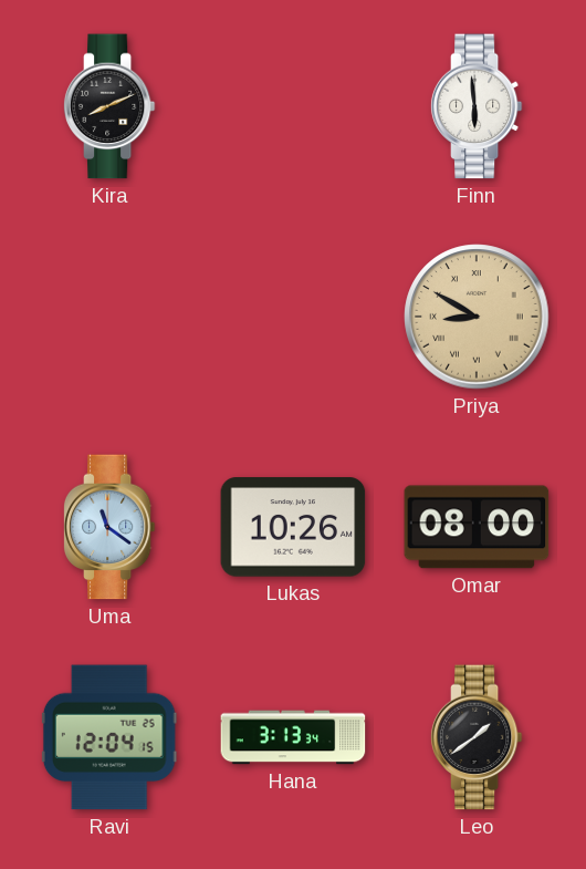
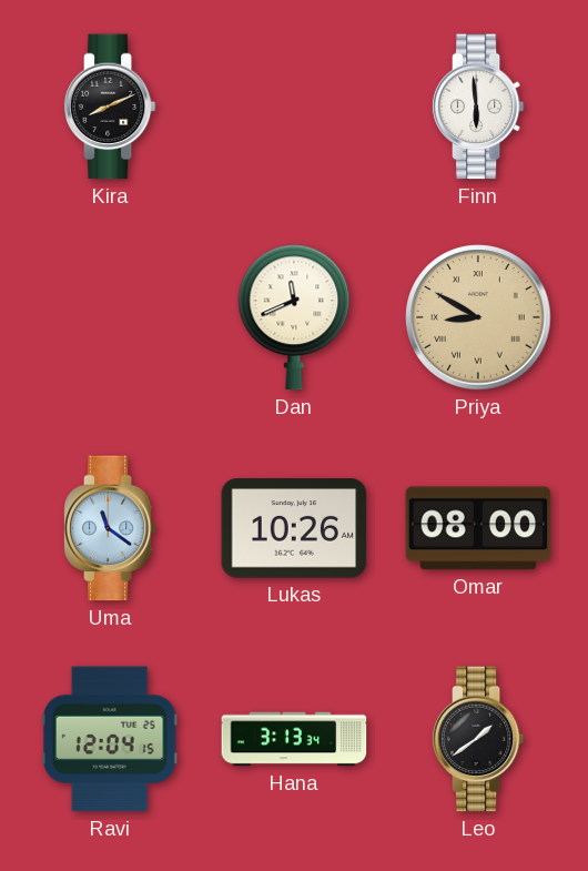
Dan: none -> 11:41
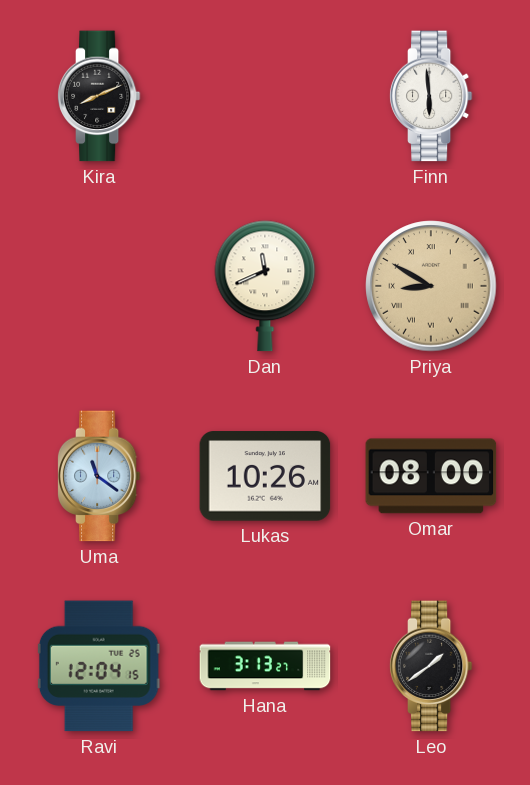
Hana: 3:13:34 -> 3:13:27
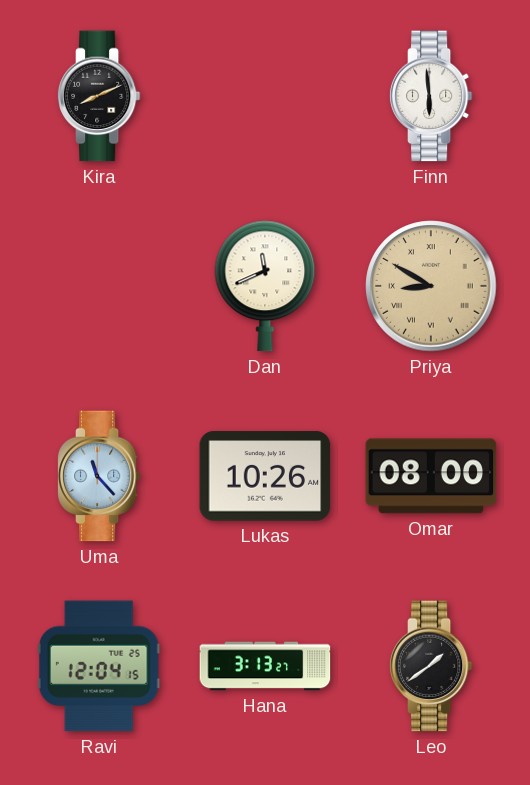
Uma: 11:21 -> 11:23
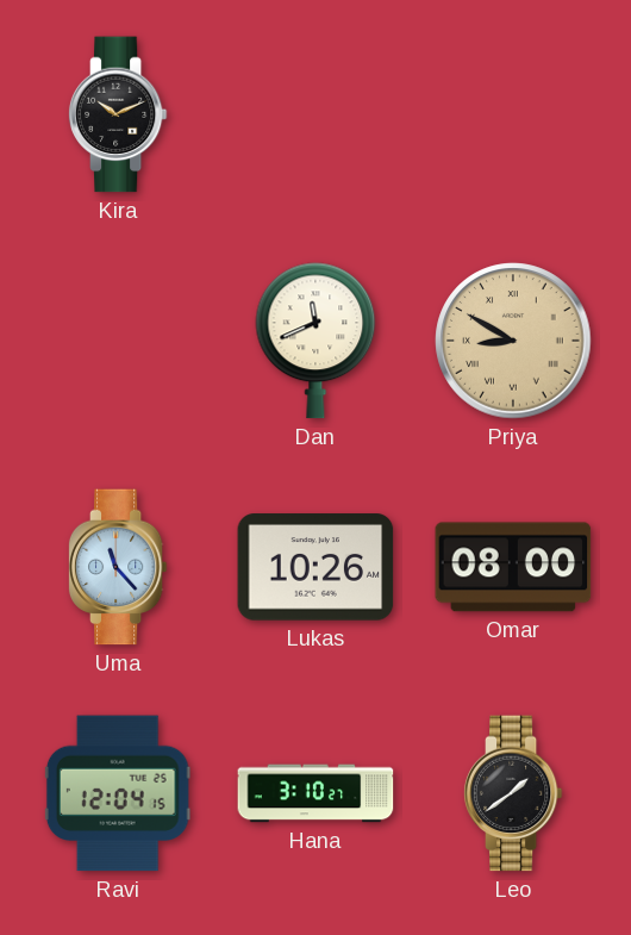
Kira: 8:11 -> 10:11
Finn: 5:59 -> none
Hana: 3:13 -> 3:10
